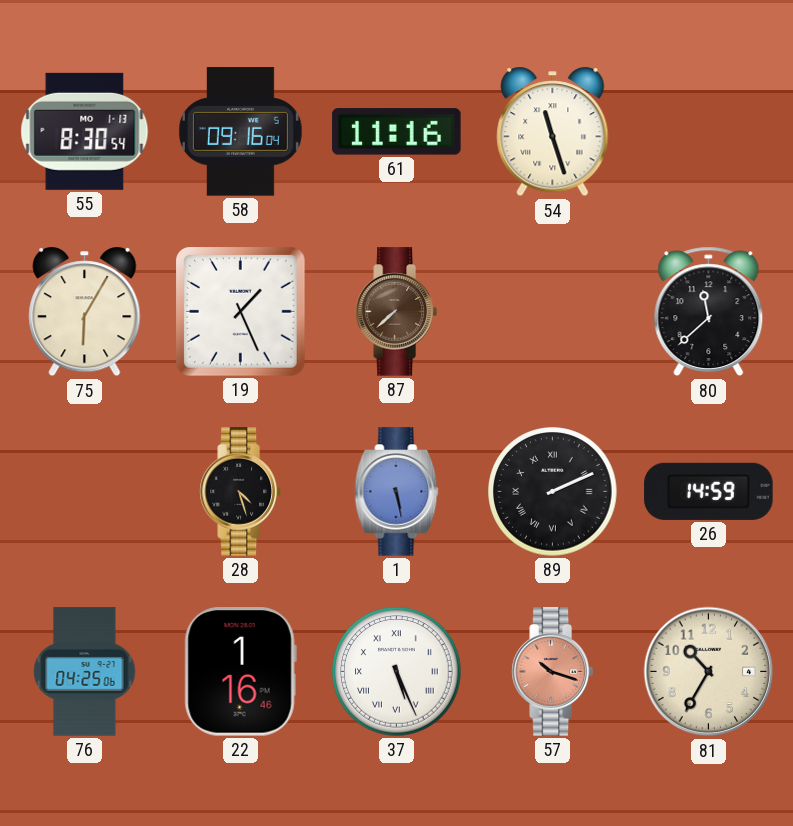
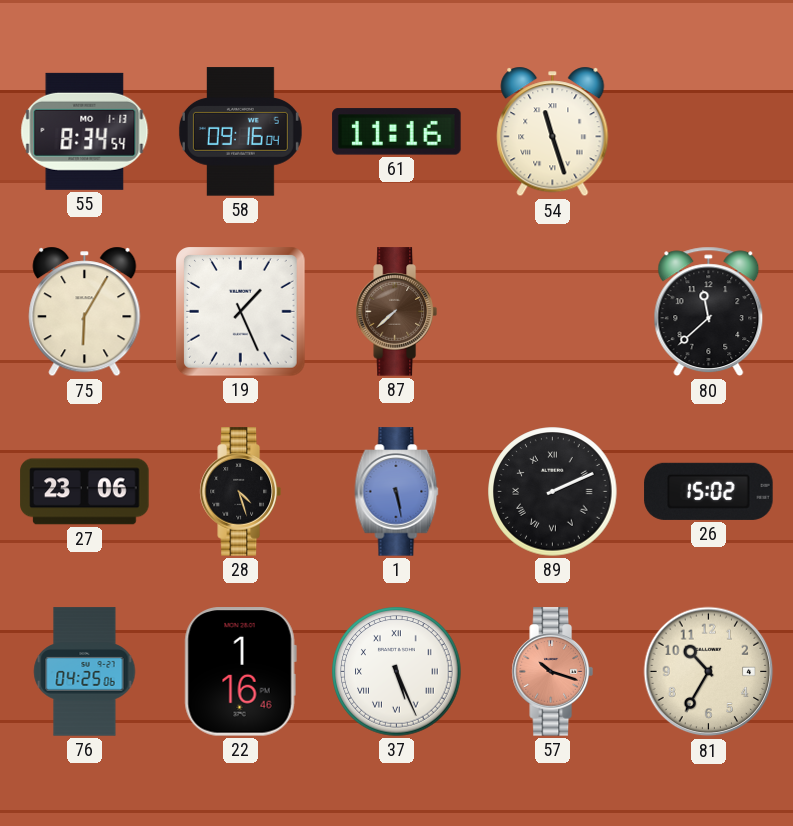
55: 8:30 -> 8:34
27: none -> 23:06
26: 14:59 -> 15:02
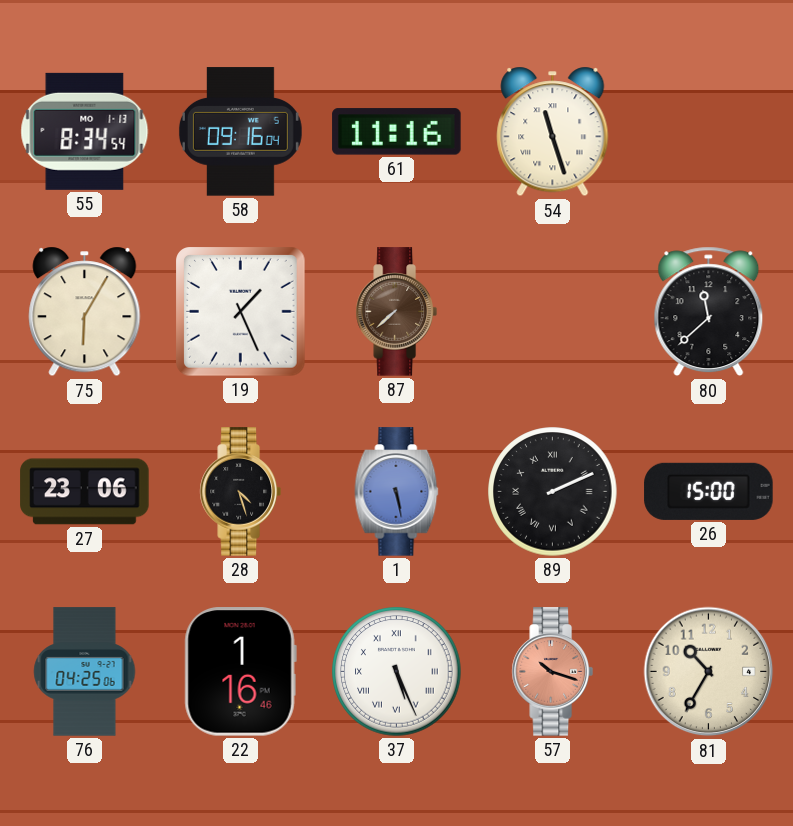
26: 15:02 -> 15:00
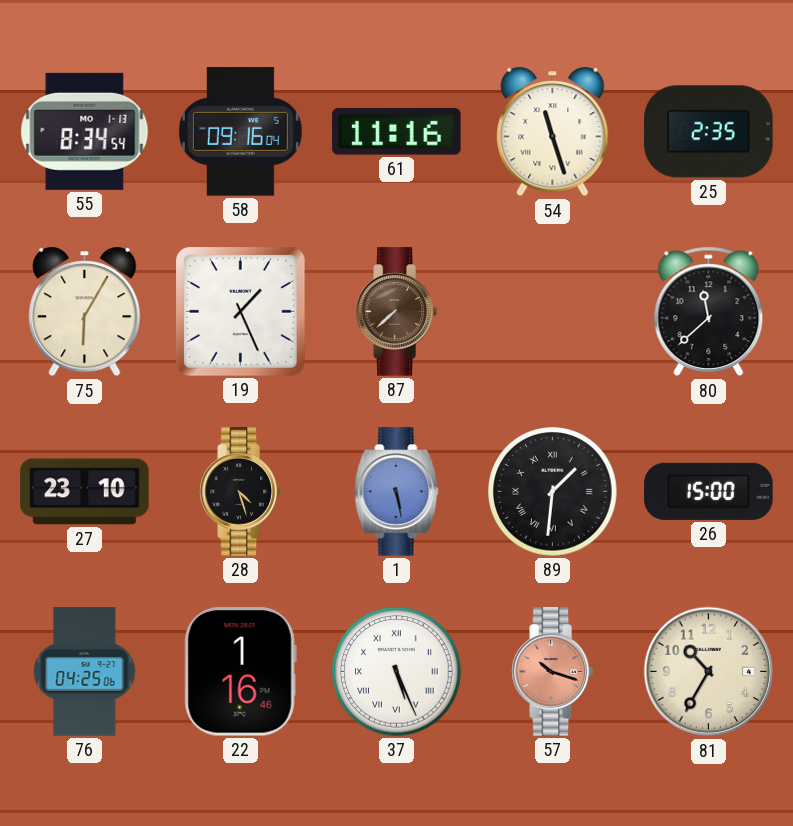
25: none -> 2:35
27: 23:06 -> 23:10
89: 2:11 -> 1:31
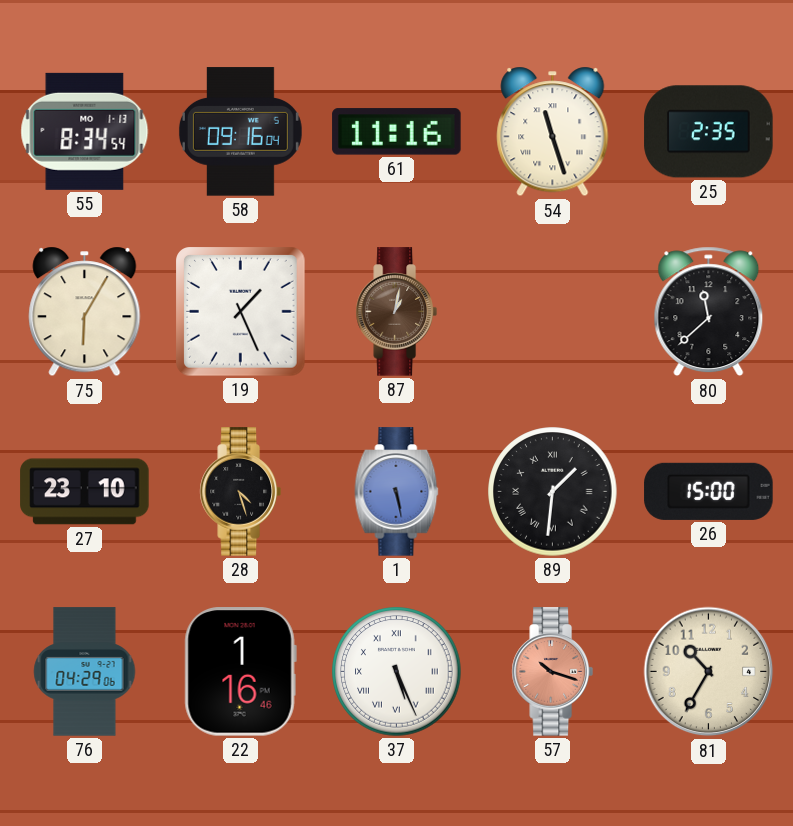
87: 7:38 -> 1:02
76: 04:25 -> 04:29
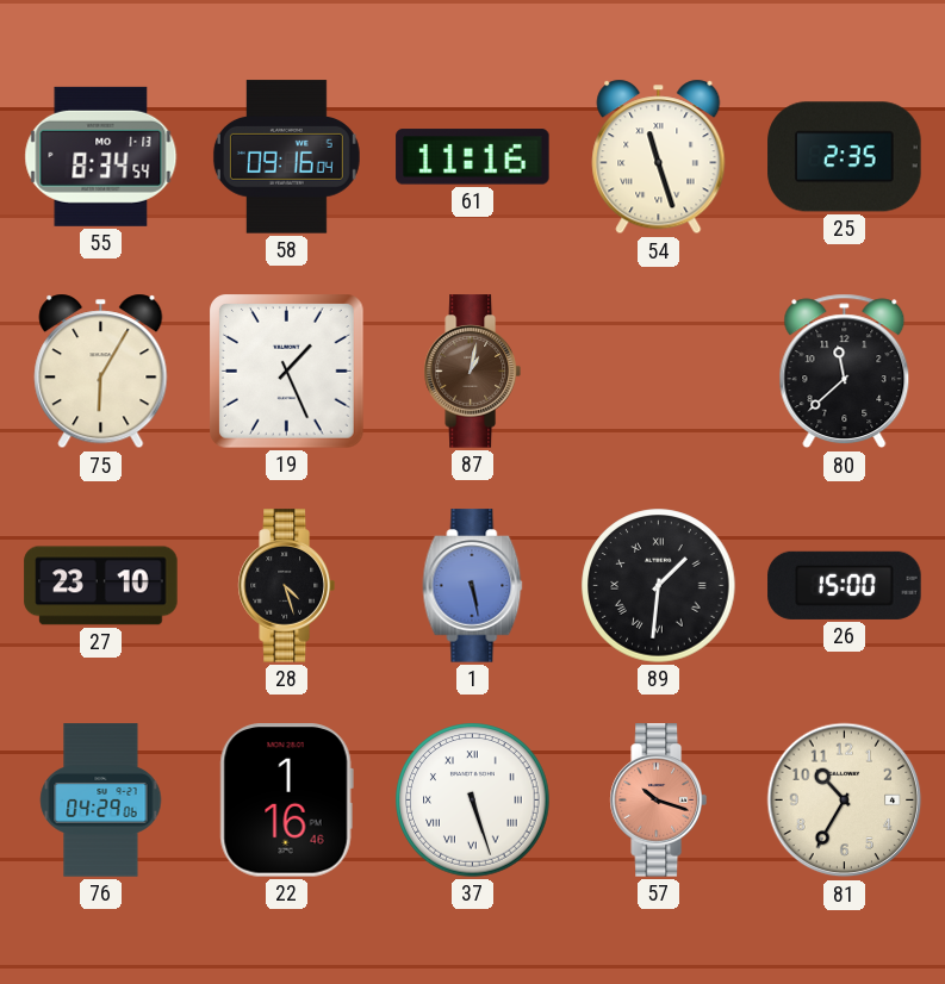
37: 5:26 -> 5:27
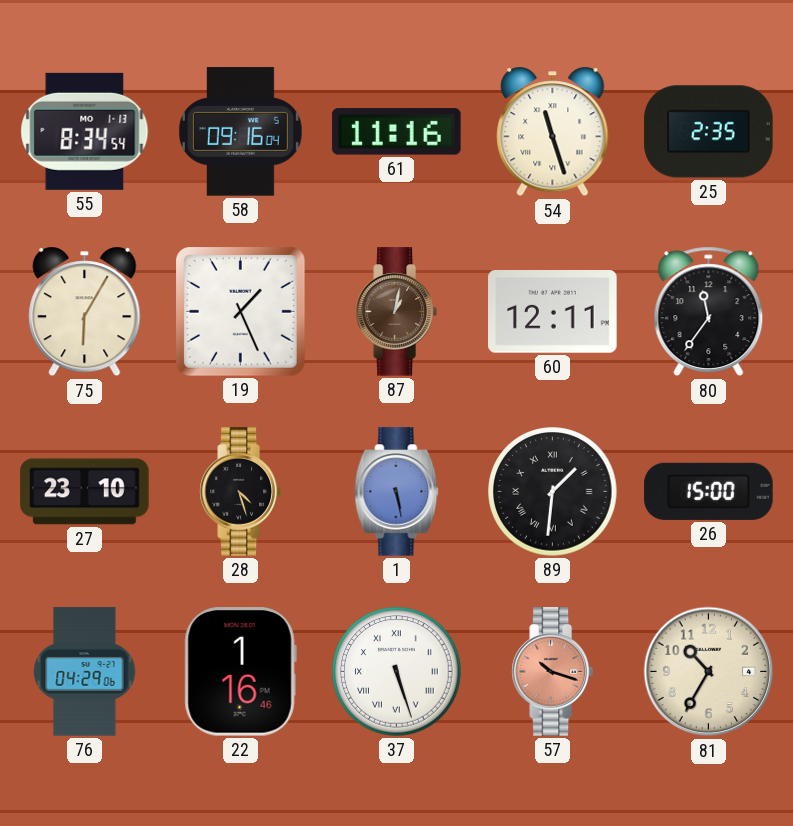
60: none -> 12:11
80: 11:38 -> 11:36
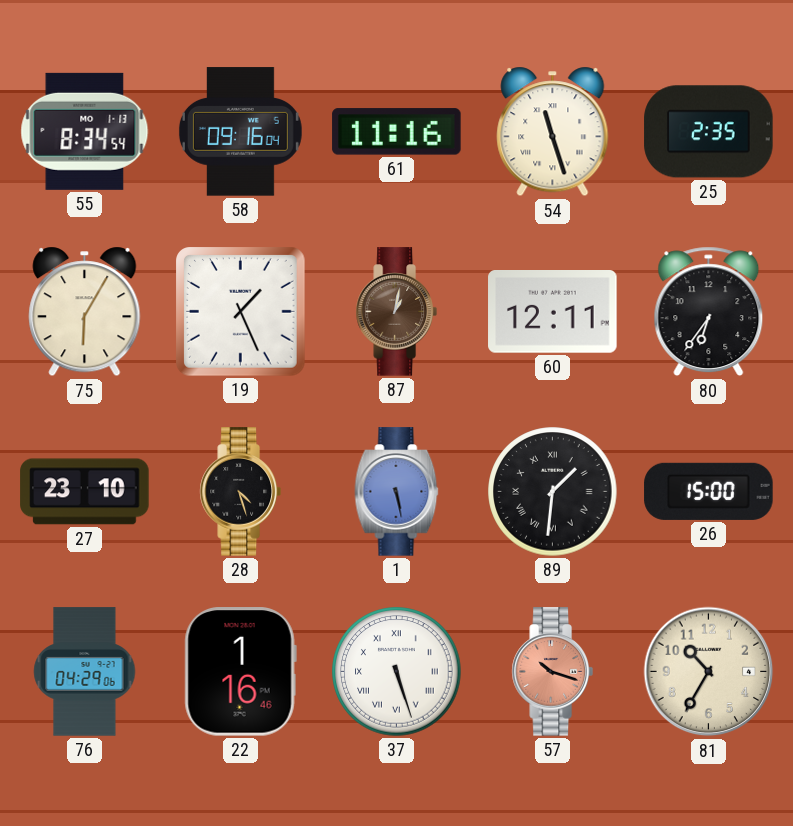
80: 11:36 -> 6:36
